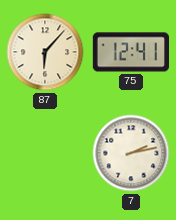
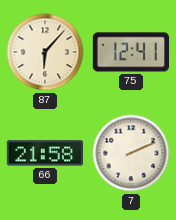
66: none -> 21:58
7: 2:13 -> 2:11
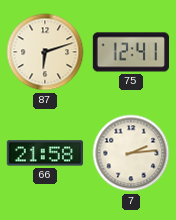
87: 6:07 -> 6:12
7: 2:11 -> 2:14
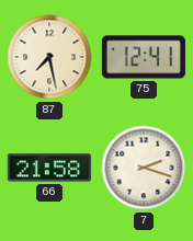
87: 6:12 -> 7:28
7: 2:14 -> 2:18
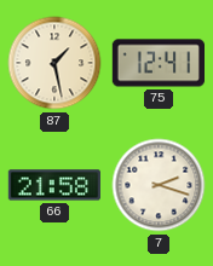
87: 7:28 -> 1:28
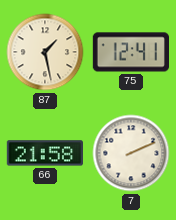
7: 2:18 -> 2:11
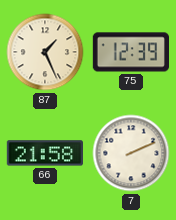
87: 1:28 -> 1:26
75: 12:41 -> 12:39
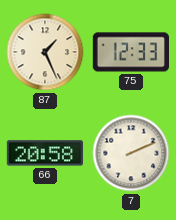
75: 12:39 -> 12:33
66: 21:58 -> 20:58
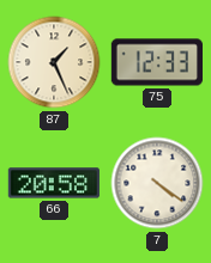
7: 2:11 -> 4:21
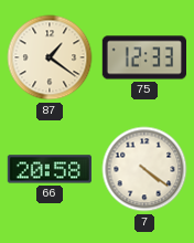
87: 1:26 -> 1:21
